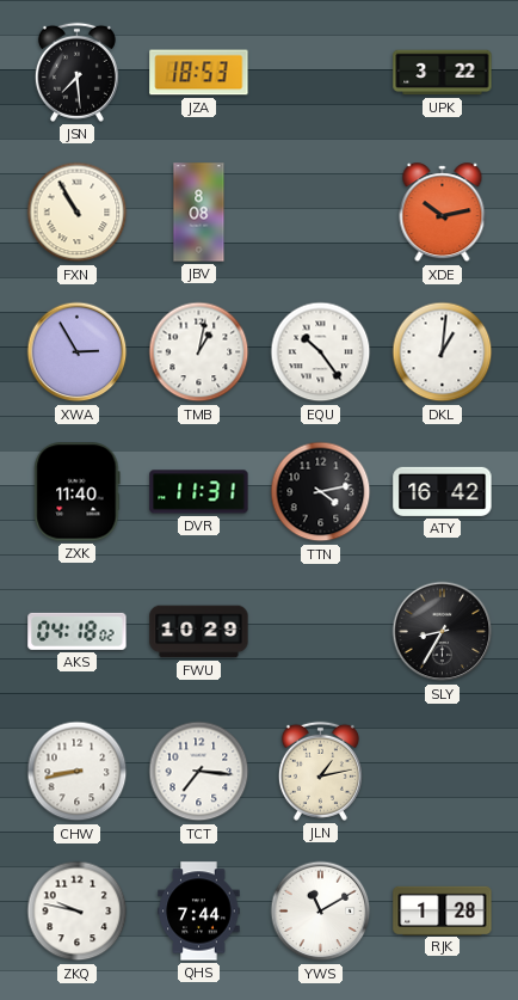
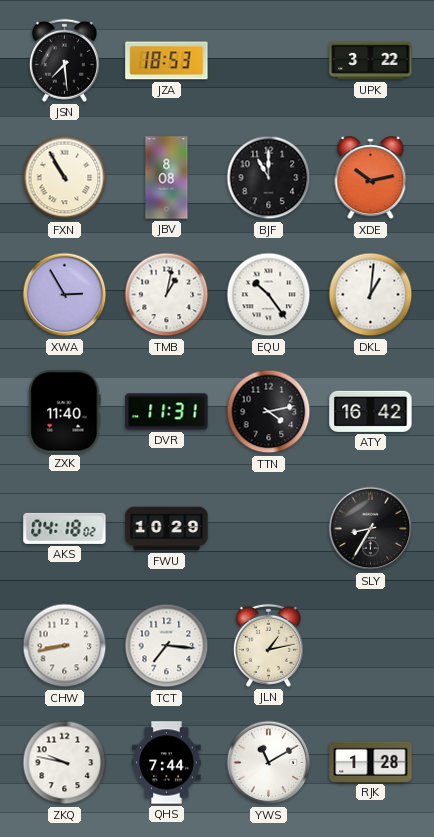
BJF: none -> 11:00
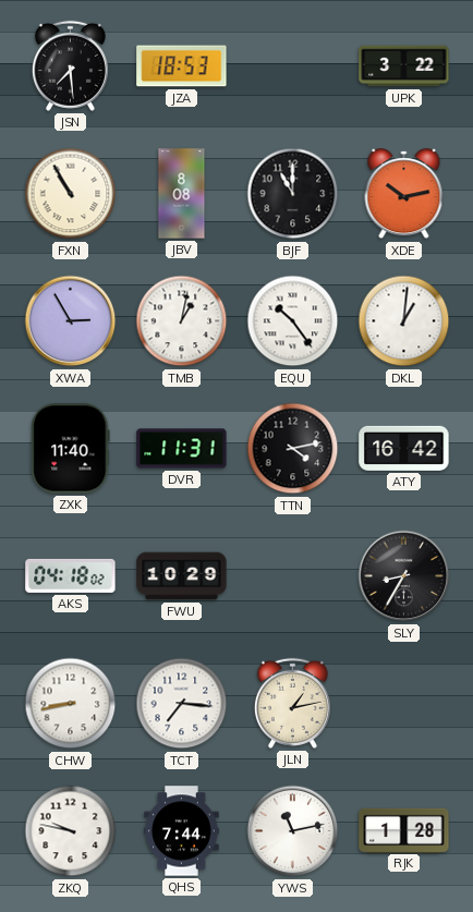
YWS: 11:10 -> 11:13
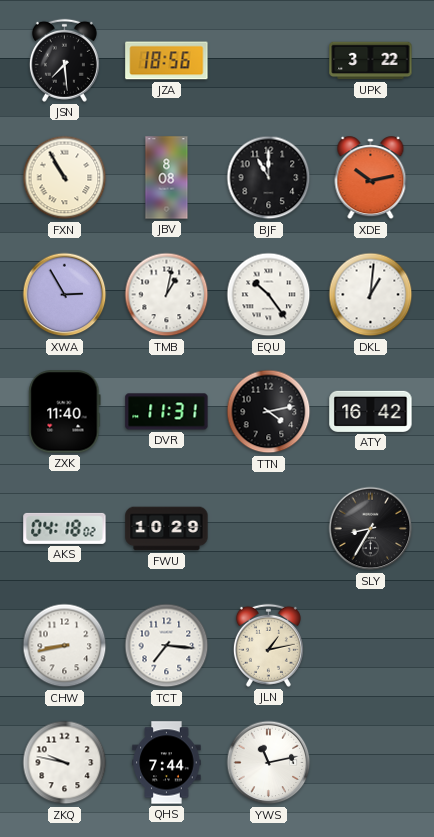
JZA: 18:53 -> 18:56
RJK: 1:28 -> none
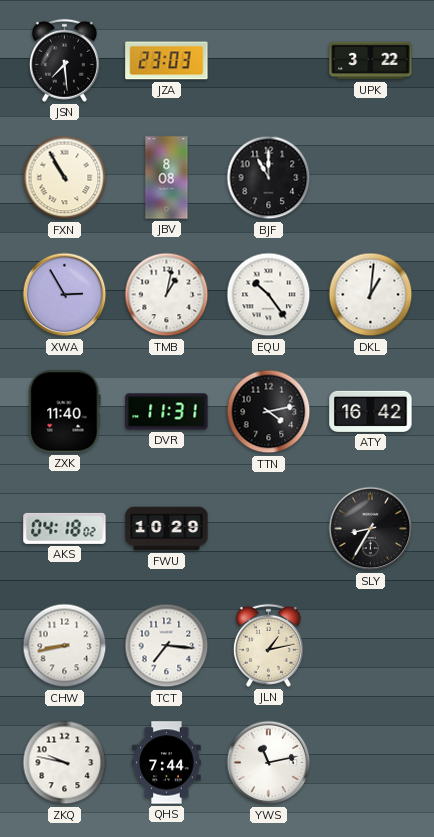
JZA: 18:56 -> 23:03
XDE: 10:13 -> none
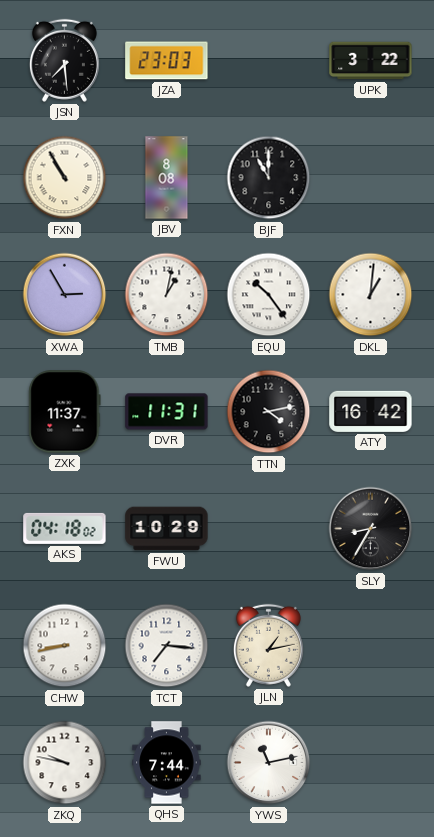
ZXK: 11:40 -> 11:37
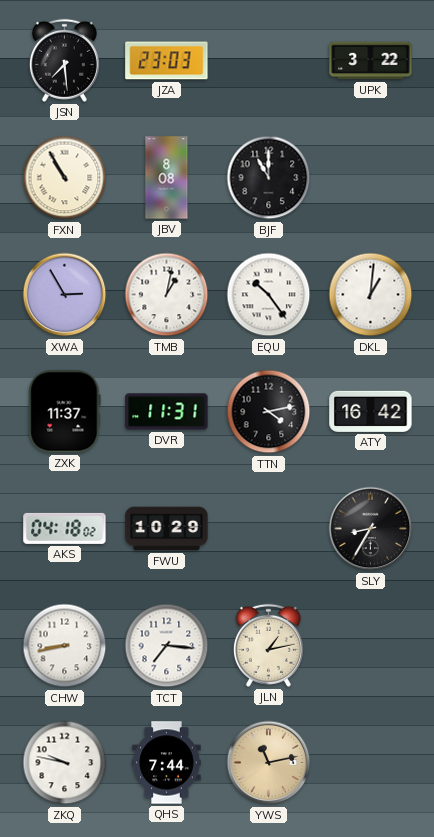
YWS dial: white -> champagne
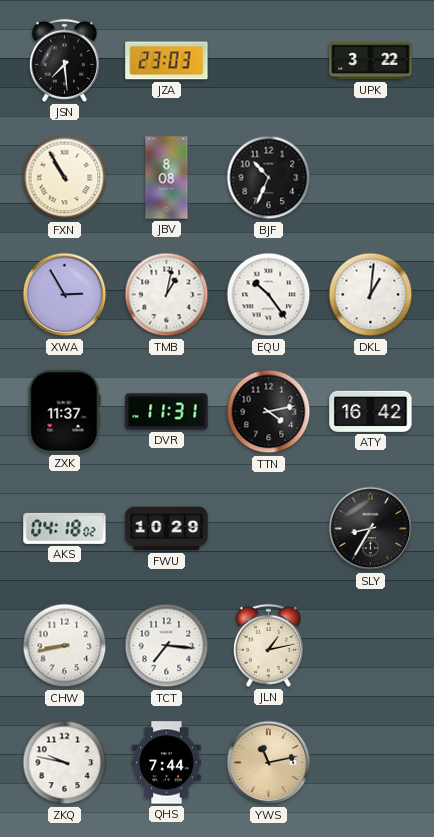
BJF: 11:00 -> 10:34
